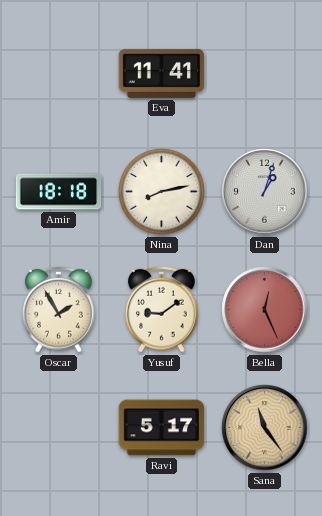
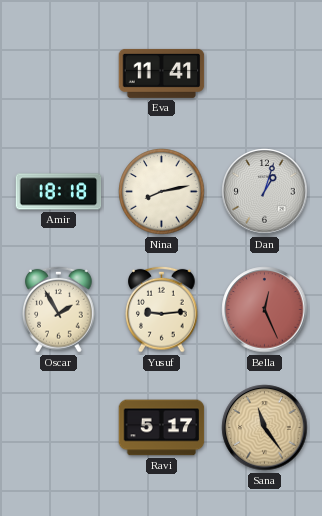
Yusuf: 9:09 -> 9:14
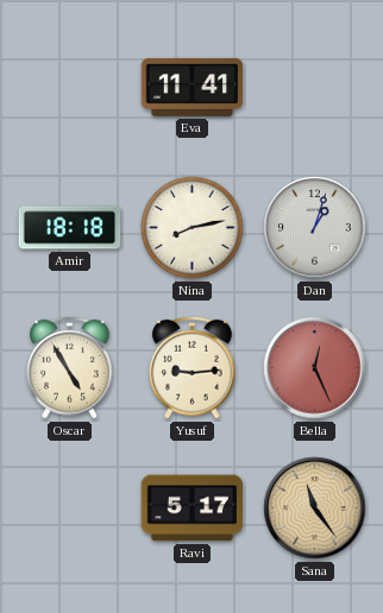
Oscar: 1:55 -> 4:55
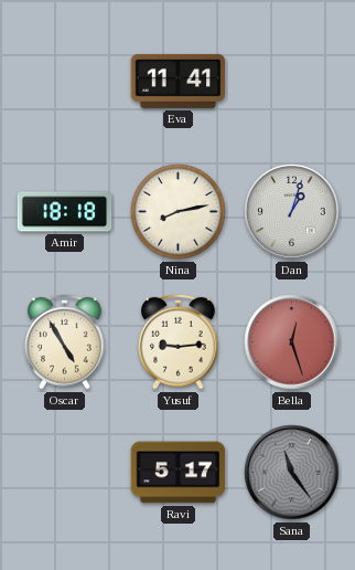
Bella: 12:26 -> 12:27
Sana dial: champagne -> grey
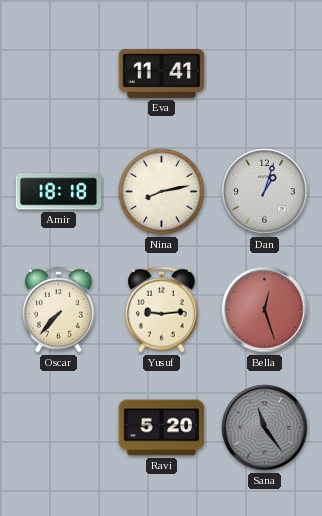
Oscar: 4:55 -> 7:37
Ravi: 5:17 -> 5:20
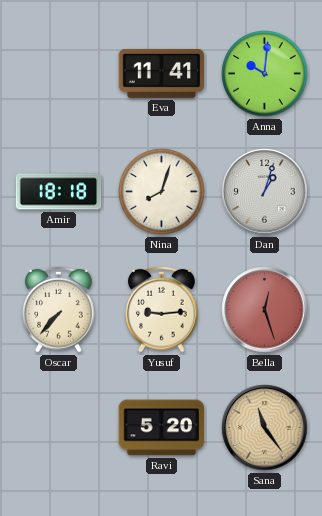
Anna: none -> 10:01
Nina: 8:13 -> 8:03
Sana dial: grey -> champagne
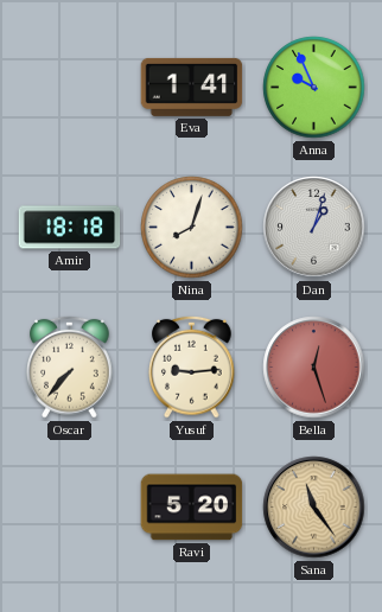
Eva: 11:41 -> 1:41
Anna: 10:01 -> 9:56
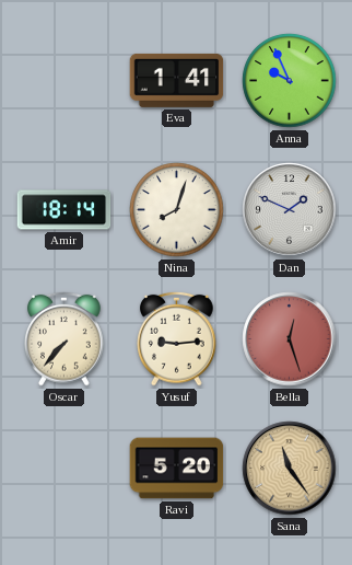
Amir: 18:18 -> 18:14
Dan: 1:03 -> 1:49
